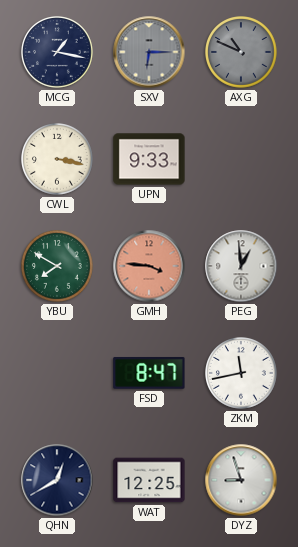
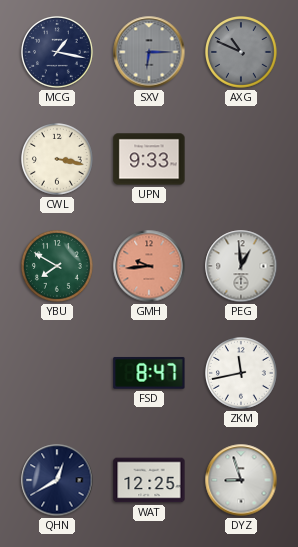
GMH: 3:46 -> 9:44
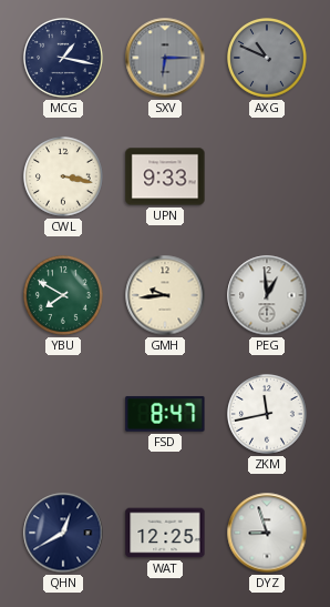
GMH dial: salmon -> cream
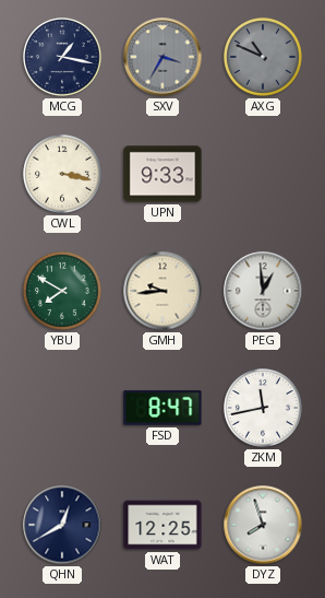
SXV: 6:15 -> 3:35
DYZ: 8:57 -> 7:57
